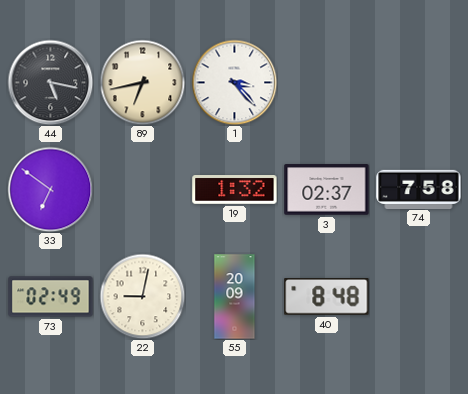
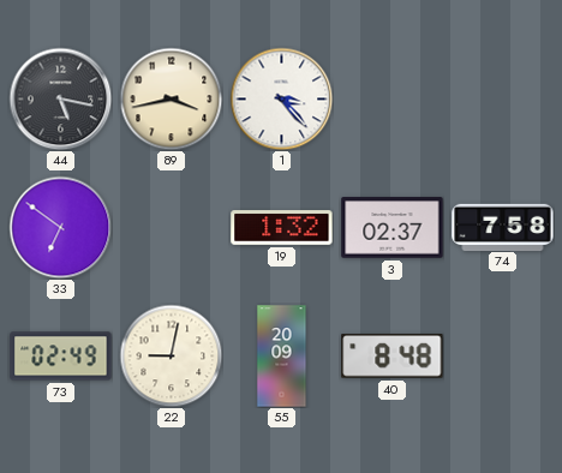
89: 6:43 -> 3:43
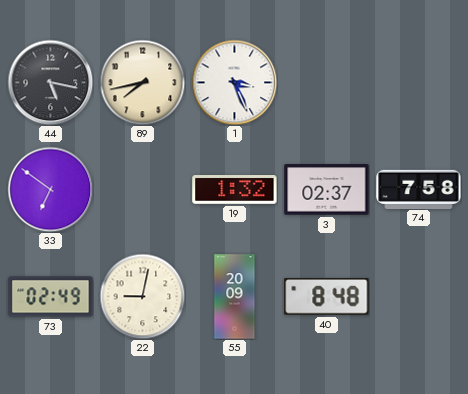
89: 3:43 -> 7:43
1: 3:23 -> 3:26
